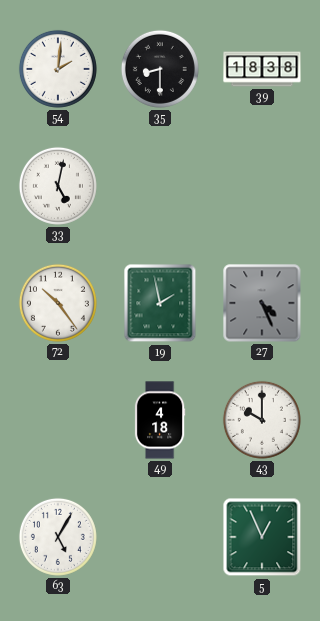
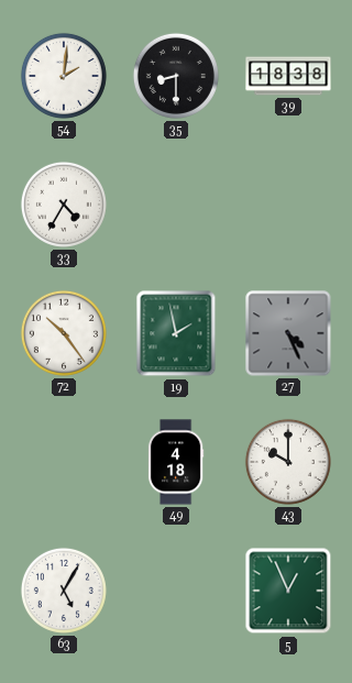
33: 5:02 -> 4:35
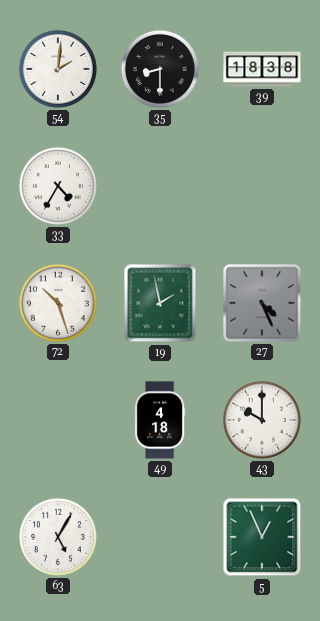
72: 10:24 -> 10:27
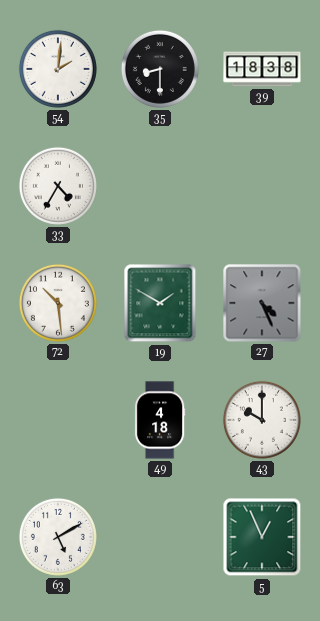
72: 10:27 -> 10:29
19: 1:58 -> 1:50
63: 5:05 -> 5:10
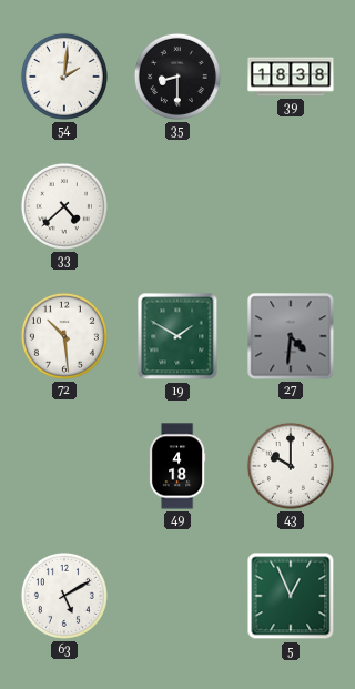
33: 4:35 -> 4:38
27: 4:26 -> 4:31
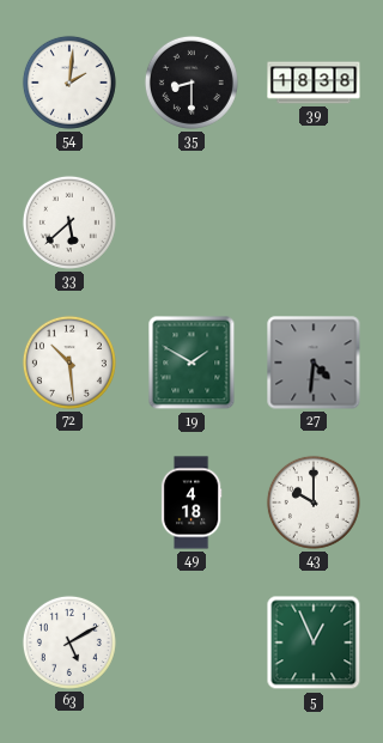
33: 4:38 -> 5:38
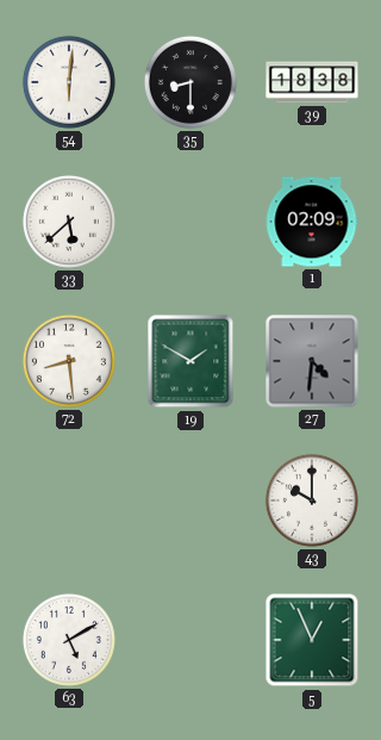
54: 2:01 -> 6:01
1: none -> 02:09
72: 10:29 -> 8:29
49: 4:18 -> none
